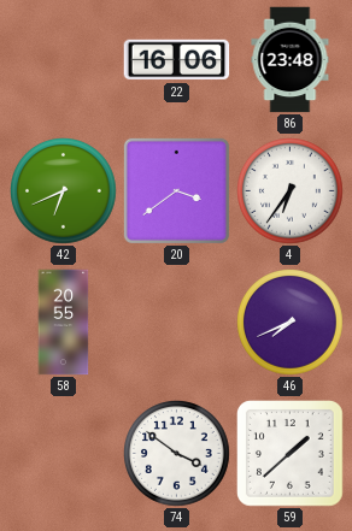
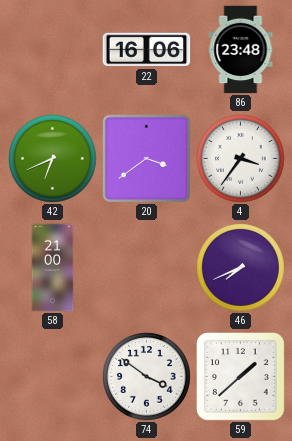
4: 6:36 -> 3:36
58: 20:55 -> 21:00
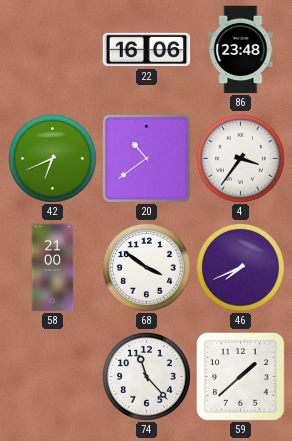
20: 3:39 -> 10:39
68: none -> 3:51
74: 3:51 -> 11:23
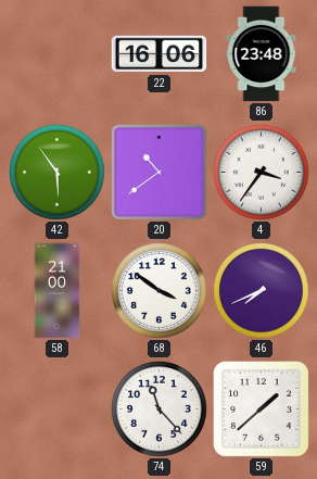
42: 6:41 -> 5:54
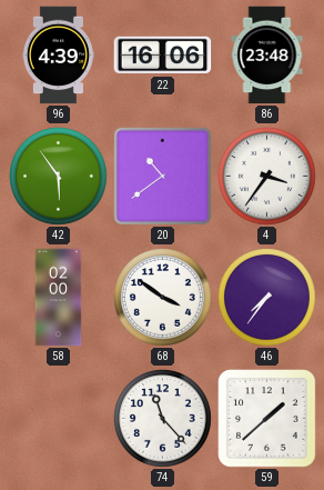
96: none -> 4:39
58: 21:00 -> 02:00
46: 7:41 -> 7:36
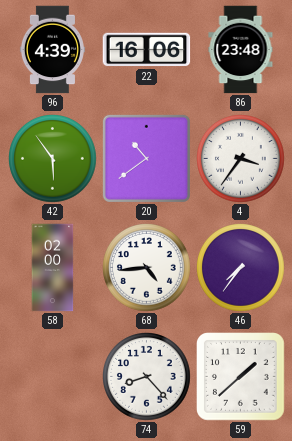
68: 3:51 -> 4:44
74: 11:23 -> 8:23
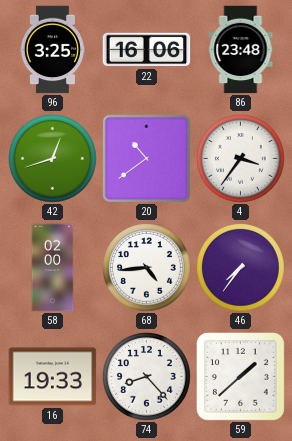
96: 4:39 -> 3:25
42: 5:54 -> 12:42
16: none -> 19:33
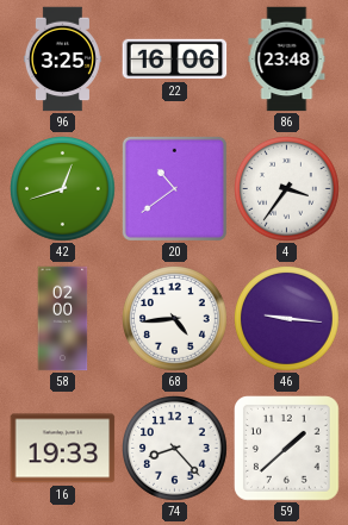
46: 7:36 -> 9:16
